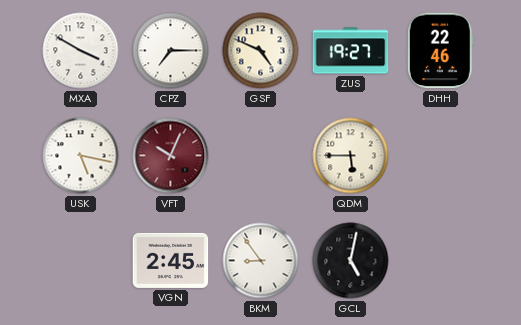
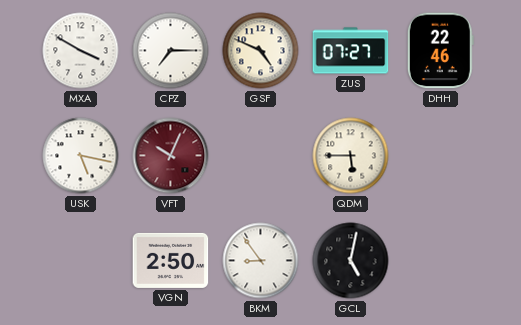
ZUS: 19:27 -> 07:27
VGN: 2:45 -> 2:50
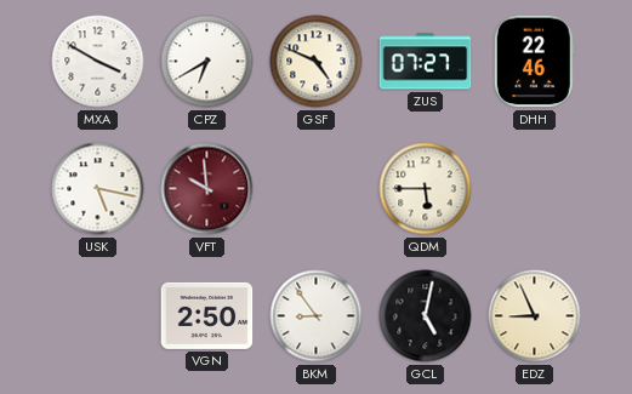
CPZ: 7:15 -> 6:40
VFT: 10:04 -> 9:59
EDZ: none -> 8:56
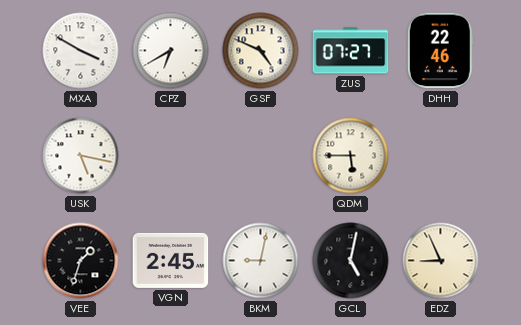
VFT: 9:59 -> none
VEE: none -> 1:33
VGN: 2:50 -> 2:45
BKM: 8:54 -> 9:02
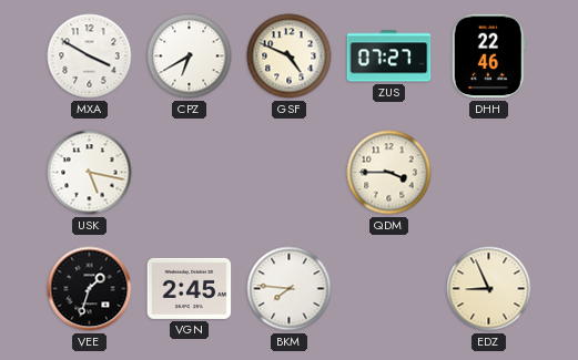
QDM: 5:45 -> 3:45
BKM: 9:02 -> 7:46
GCL: 5:02 -> none
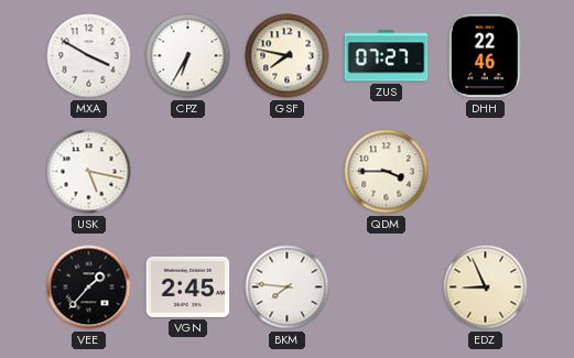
CPZ: 6:40 -> 6:35
GSF: 4:49 -> 7:47
VEE: 1:33 -> 1:37
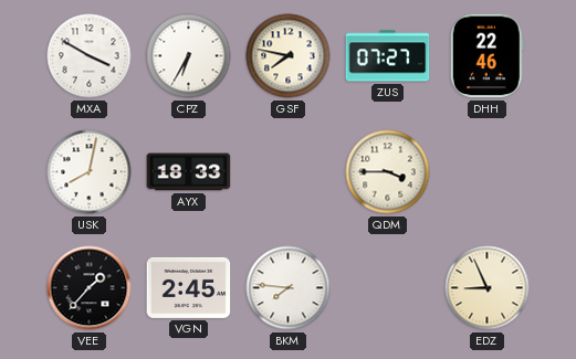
USK: 5:17 -> 8:02
AYX: none -> 18:33
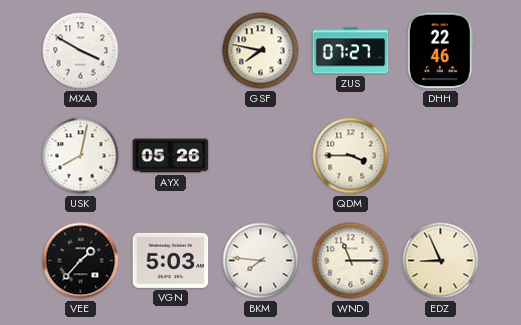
CPZ: 6:35 -> none
AYX: 18:33 -> 05:26
VGN: 2:45 -> 5:03
WND: none -> 11:15
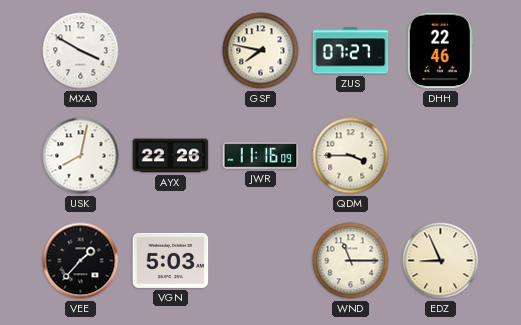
AYX: 05:26 -> 22:26
JWR: none -> 11:16
BKM: 7:46 -> none
